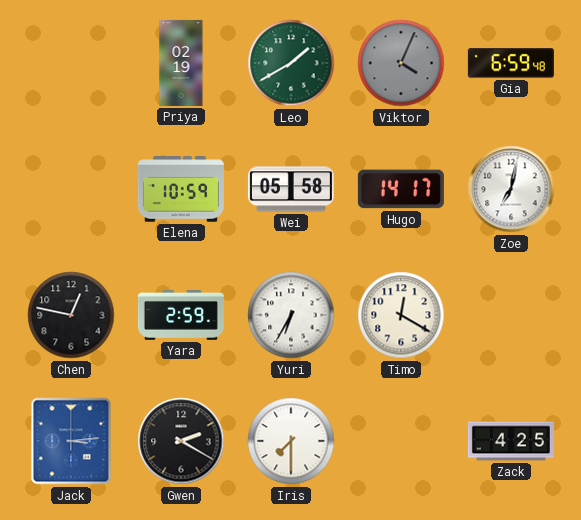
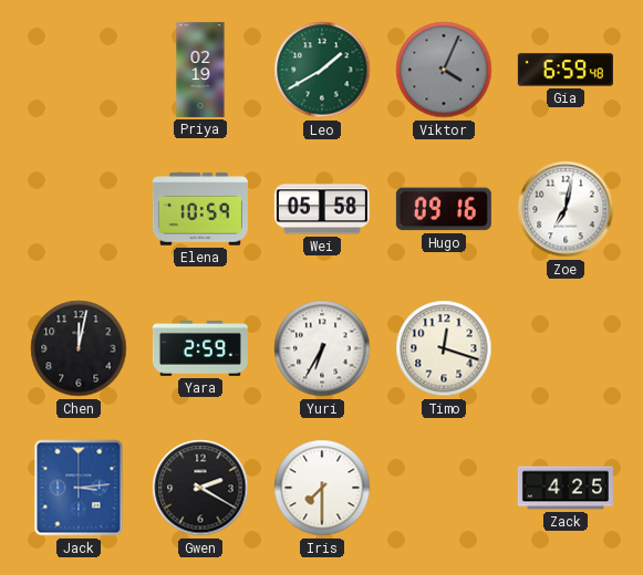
Hugo: 14:17 -> 09:16
Chen: 12:47 -> 12:02
Timo: 12:20 -> 12:18
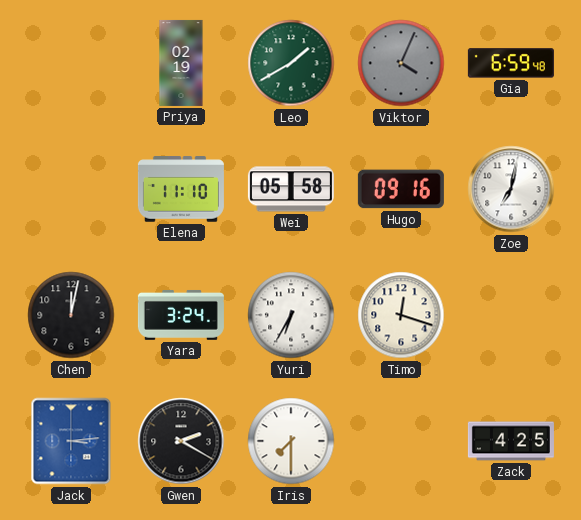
Elena: 10:59 -> 11:10
Yara: 2:59 -> 3:24
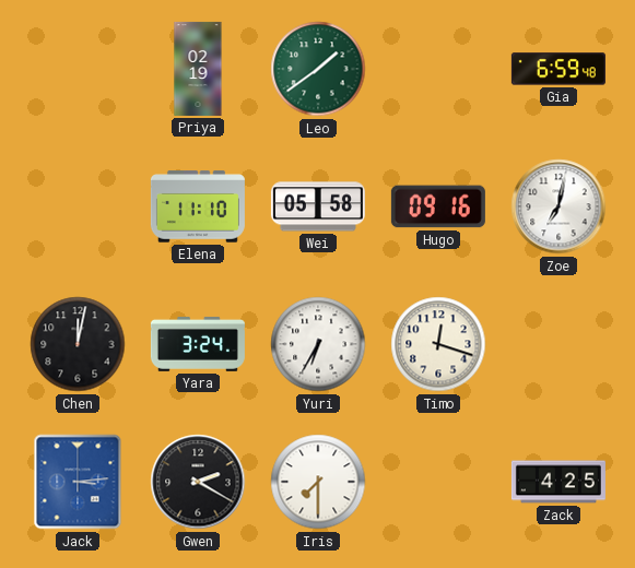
Leo: 1:40 -> 1:39
Viktor: 4:04 -> none
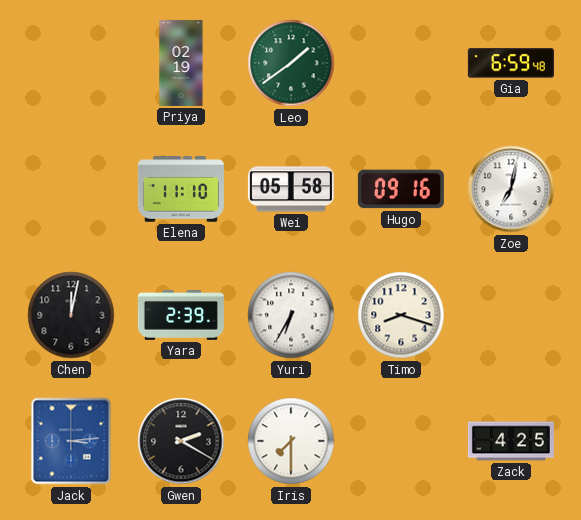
Yara: 3:24 -> 2:39
Timo: 12:18 -> 8:18
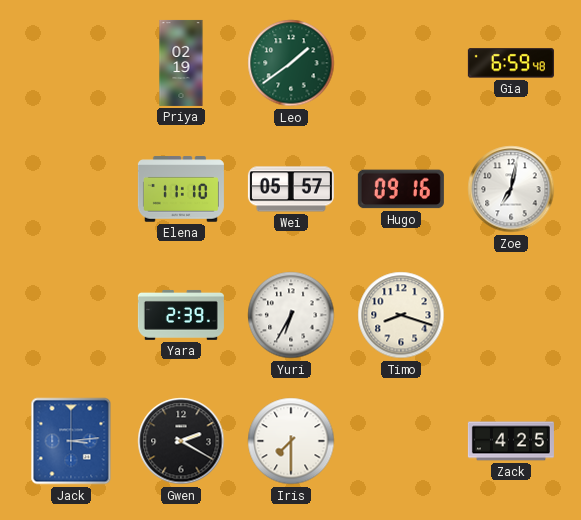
Wei: 05:58 -> 05:57
Chen: 12:02 -> none
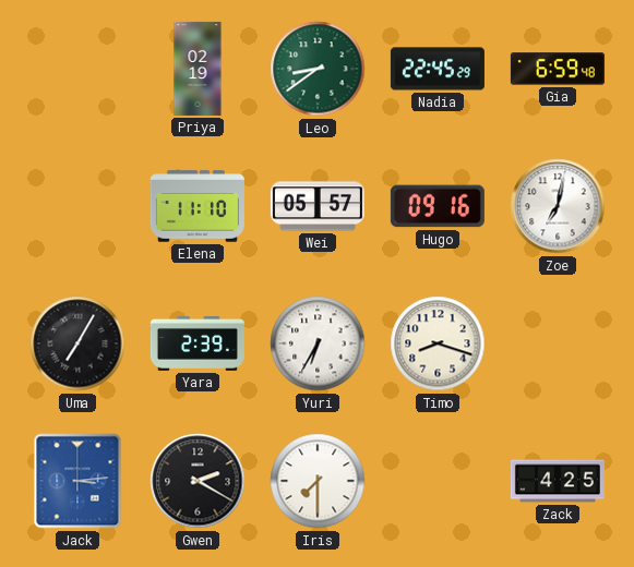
Leo: 1:39 -> 8:39
Nadia: none -> 22:45
Uma: none -> 7:05
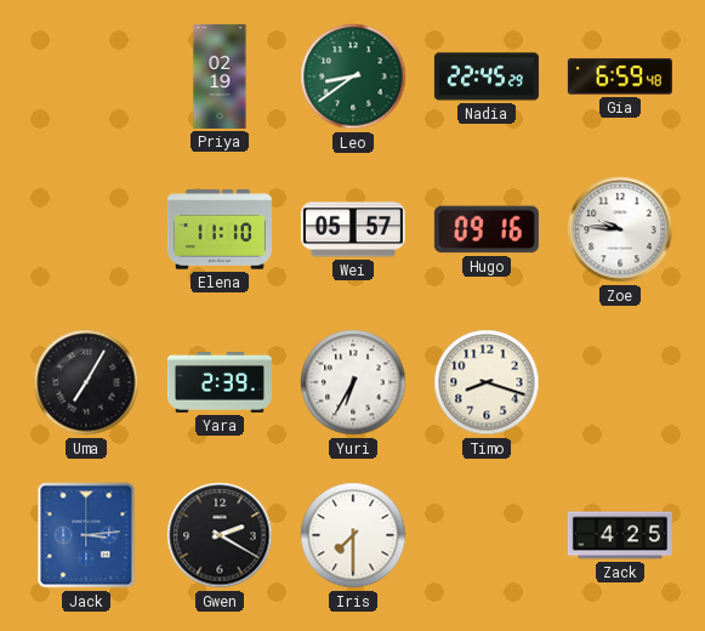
Zoe: 7:02 -> 9:46
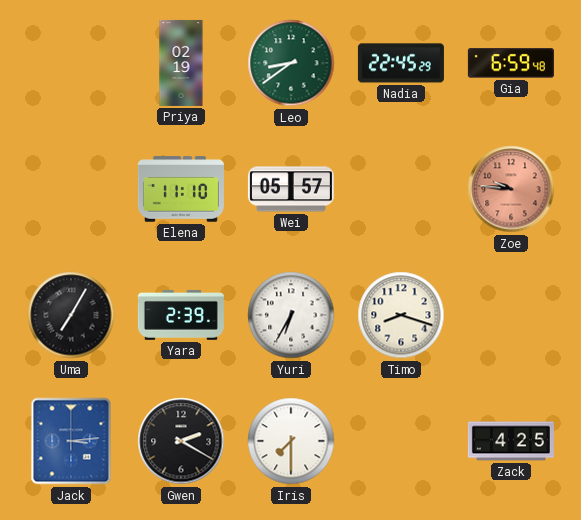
Hugo: 09:16 -> none
Zoe dial: white -> salmon
